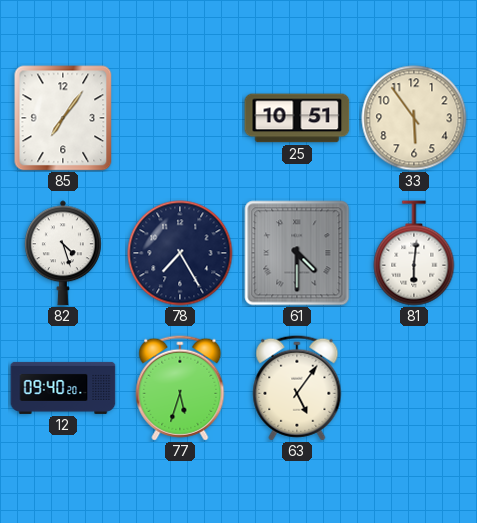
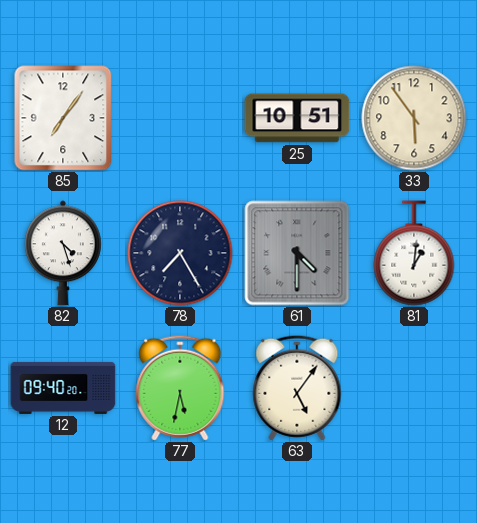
81: 6:01 -> 1:01
77: 5:33 -> 5:32
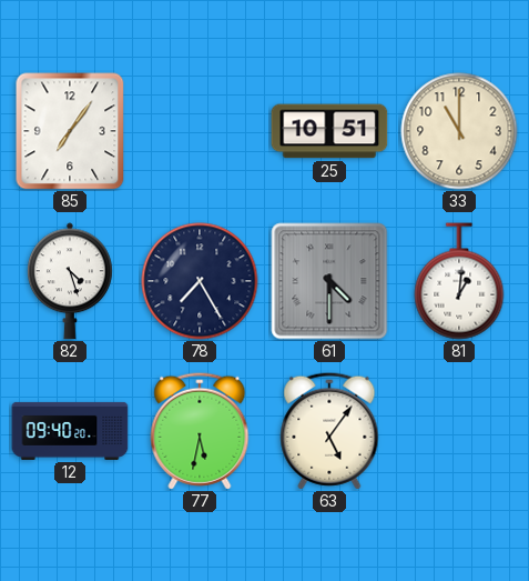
33: 5:54 -> 11:00
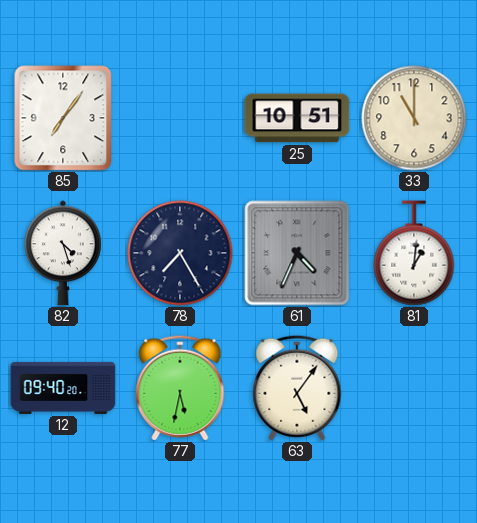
61: 4:30 -> 4:34
